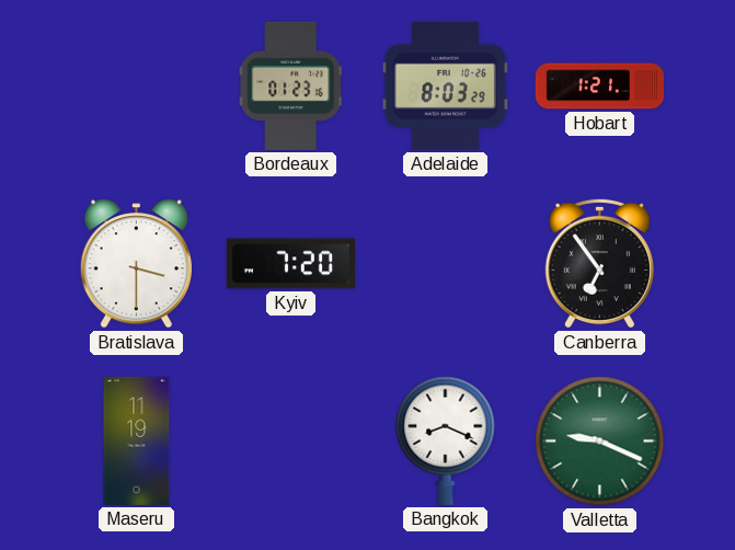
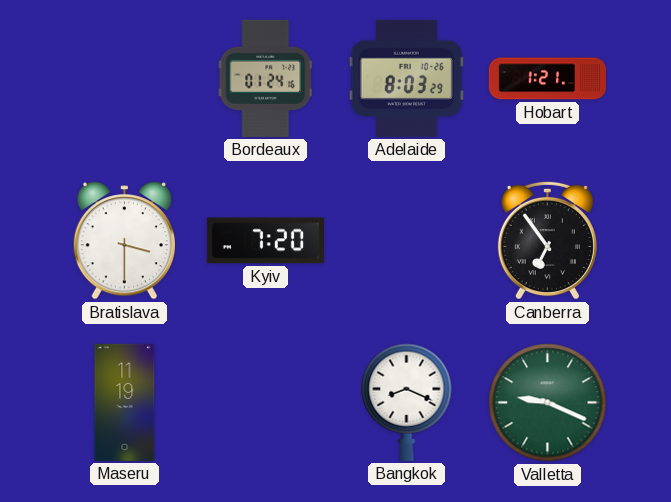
Bordeaux: 01:23 -> 01:24
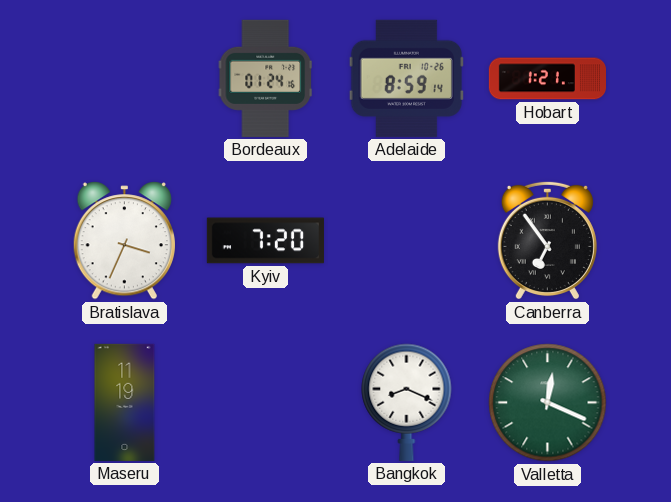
Adelaide: 8:03 -> 8:59
Bratislava: 3:30 -> 3:34
Valletta: 9:19 -> 12:19
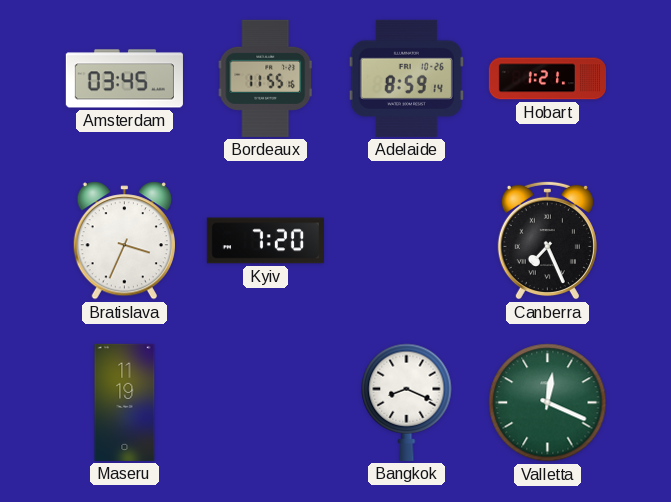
Amsterdam: none -> 03:45
Bordeaux: 01:24 -> 11:55
Canberra: 6:54 -> 7:26
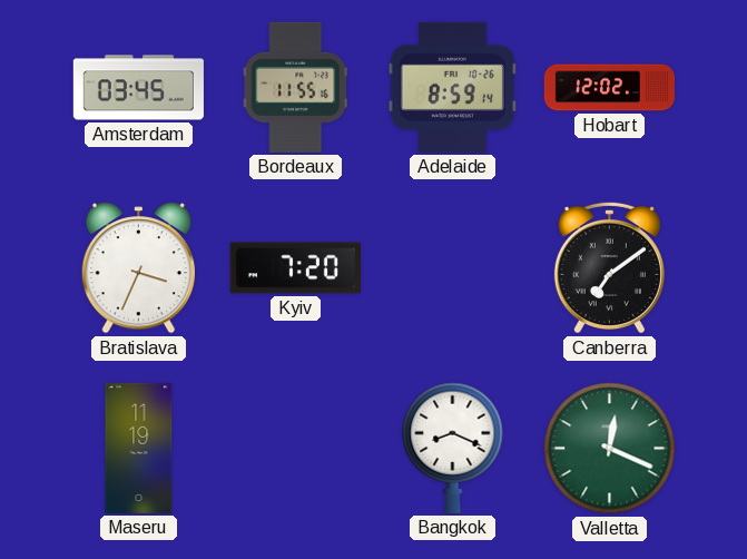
Hobart: 1:21 -> 12:02
Canberra: 7:26 -> 7:09
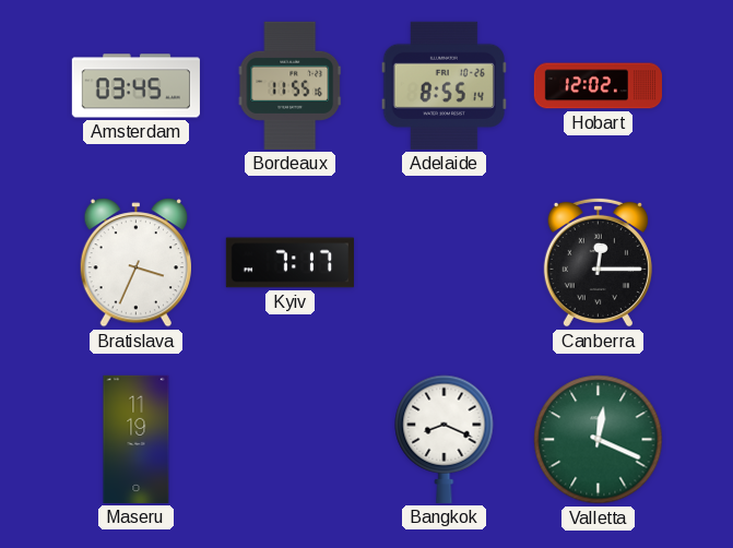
Adelaide: 8:59 -> 8:55
Kyiv: 7:20 -> 7:17
Canberra: 7:09 -> 12:15
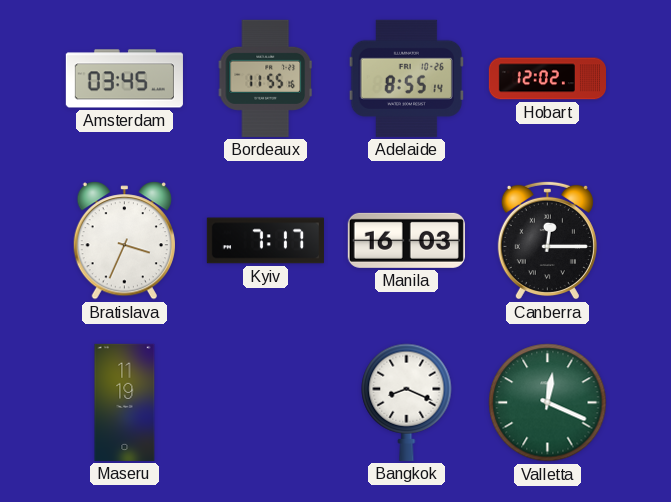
Manila: none -> 16:03
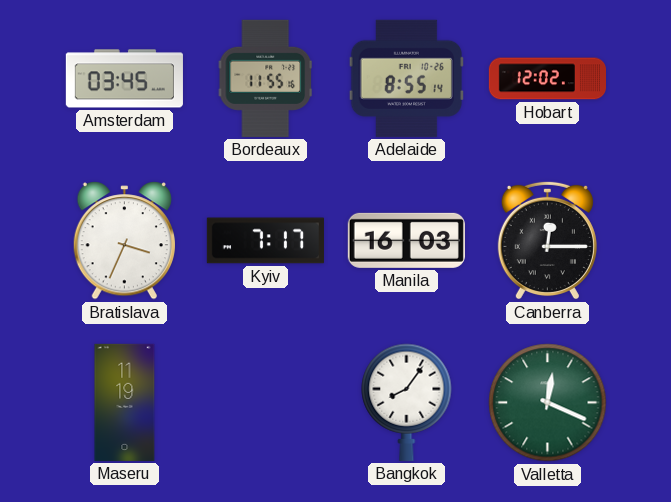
Bangkok: 8:19 -> 8:06
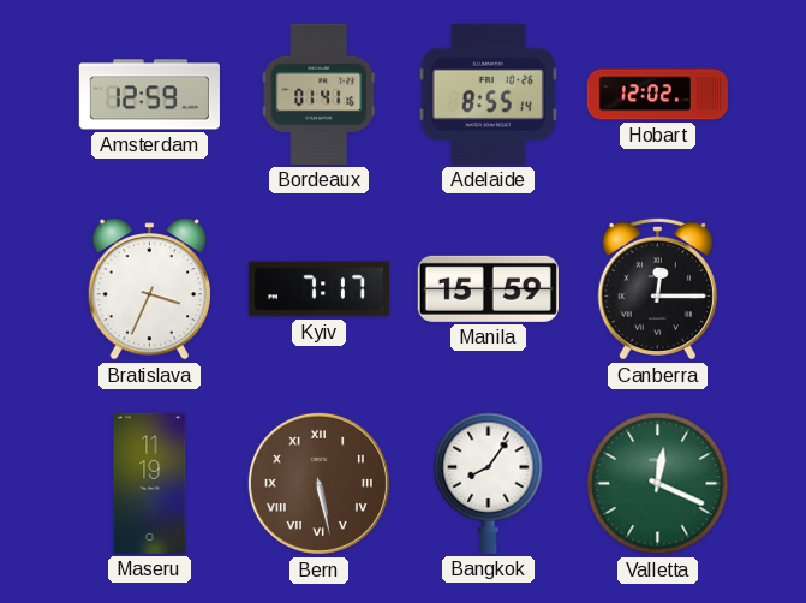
Amsterdam: 03:45 -> 12:59
Bordeaux: 11:55 -> 01:41
Manila: 16:03 -> 15:59
Bern: none -> 5:28
